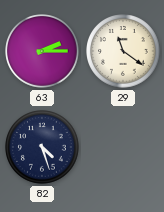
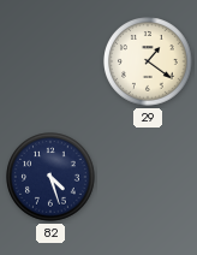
63: 2:15 -> none
29: 11:21 -> 1:21
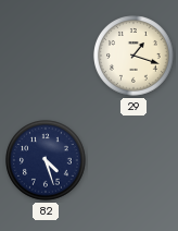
29: 1:21 -> 1:18
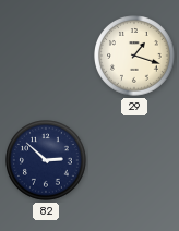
82: 4:27 -> 2:52
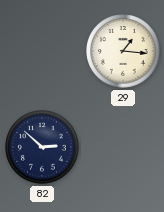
29: 1:18 -> 1:16
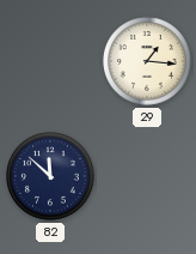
82: 2:52 -> 11:52
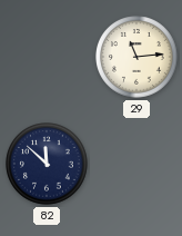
29: 1:16 -> 11:14
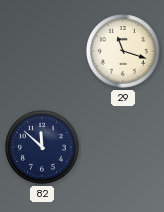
29: 11:14 -> 11:18
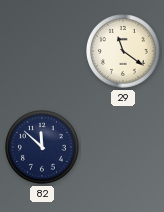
29: 11:18 -> 11:21
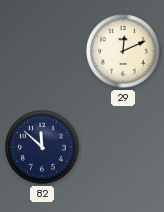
29: 11:21 -> 12:11
